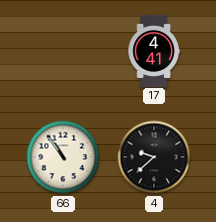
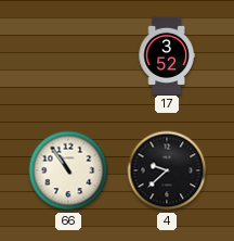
17: 4:41 -> 3:52
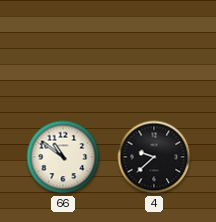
17: 3:52 -> none
66: 10:54 -> 10:51
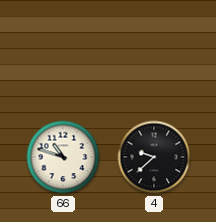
66: 10:51 -> 10:48
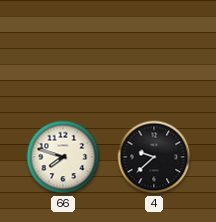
66: 10:48 -> 7:48
